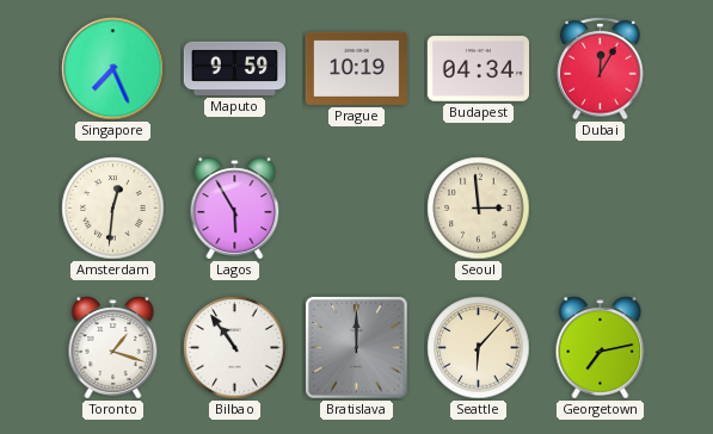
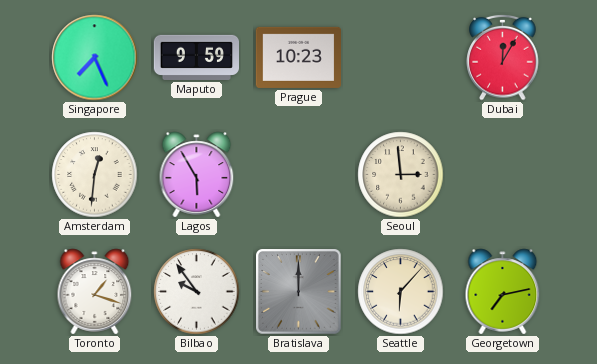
Prague: 10:19 -> 10:23
Budapest: 04:34 -> none
Bilbao: 10:54 -> 9:54
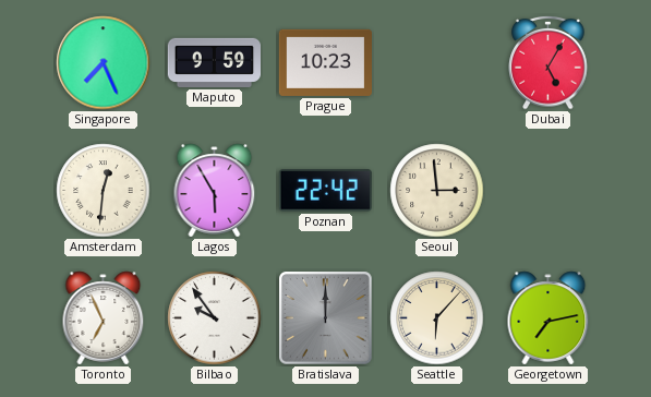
Dubai: 12:05 -> 5:05
Poznan: none -> 22:42
Toronto: 1:18 -> 6:56
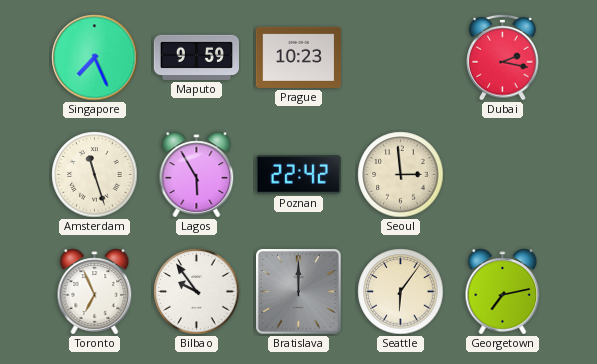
Dubai: 5:05 -> 2:17
Amsterdam: 12:31 -> 11:27
Seattle: 6:07 -> 6:06
